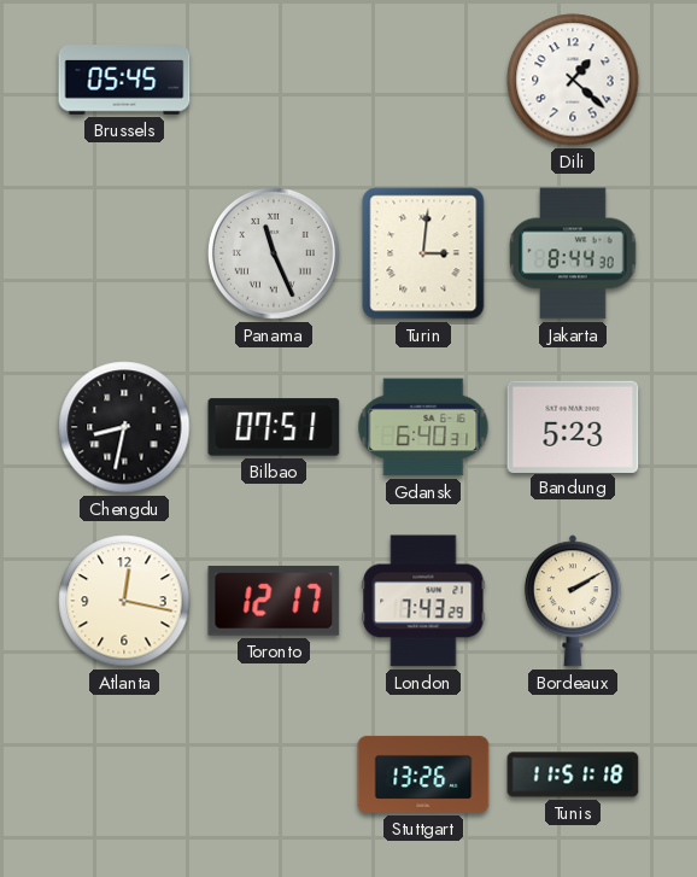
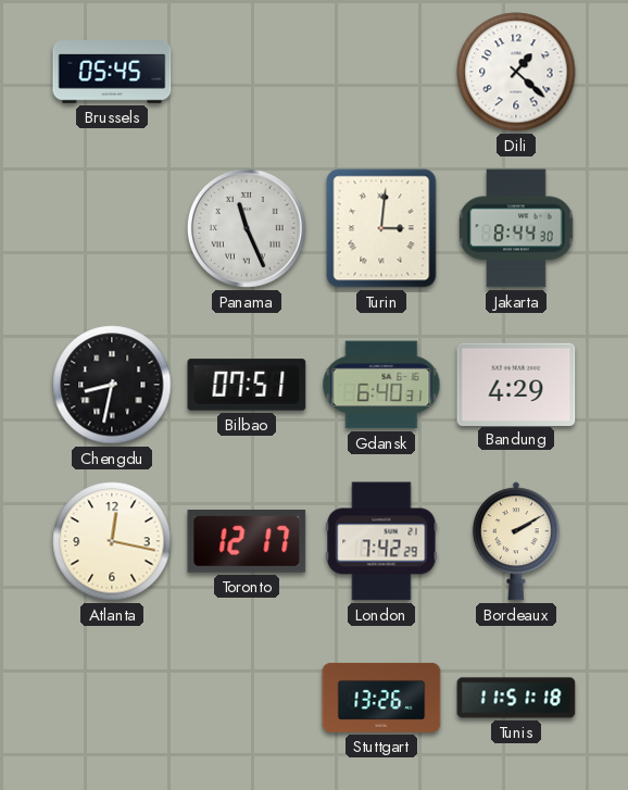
Bandung: 5:23 -> 4:29
London: 7:43 -> 7:42
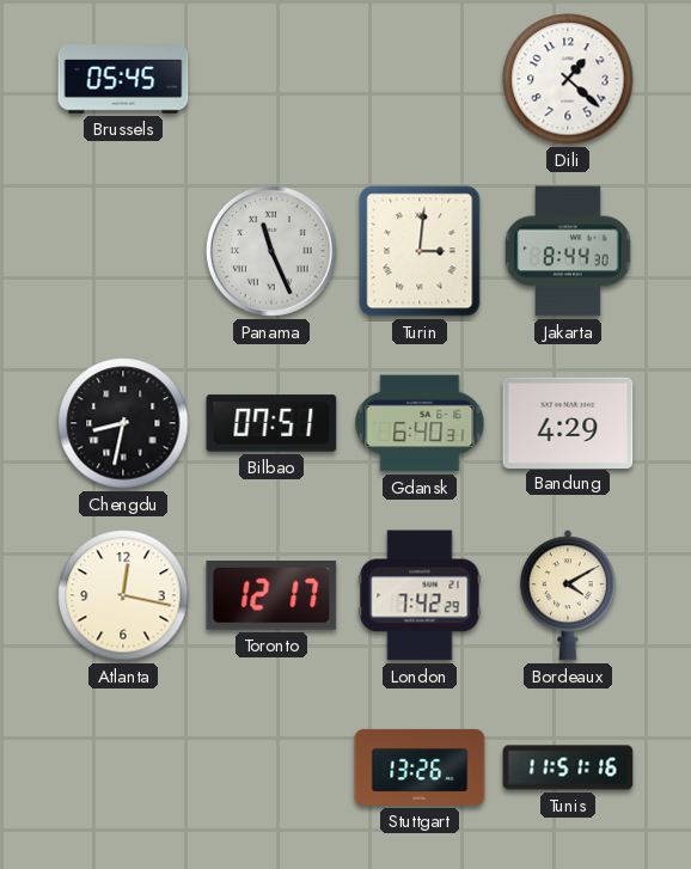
Bordeaux: 2:10 -> 4:10
Tunis: 11:51:18 -> 11:51:16
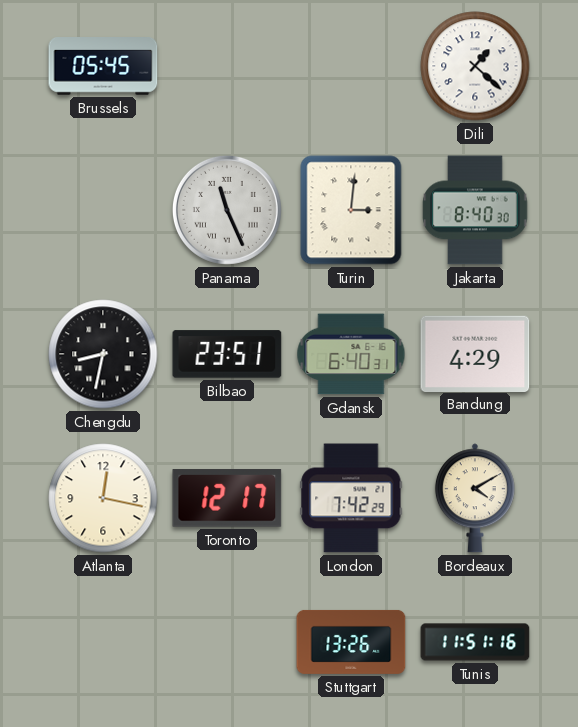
Jakarta: 8:44 -> 8:40
Bilbao: 07:51 -> 23:51
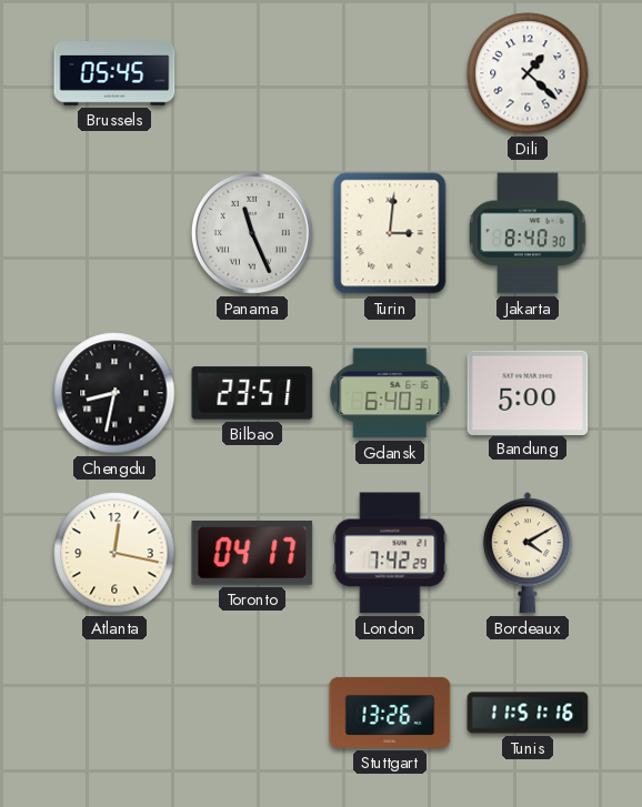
Bandung: 4:29 -> 5:00
Toronto: 12:17 -> 04:17
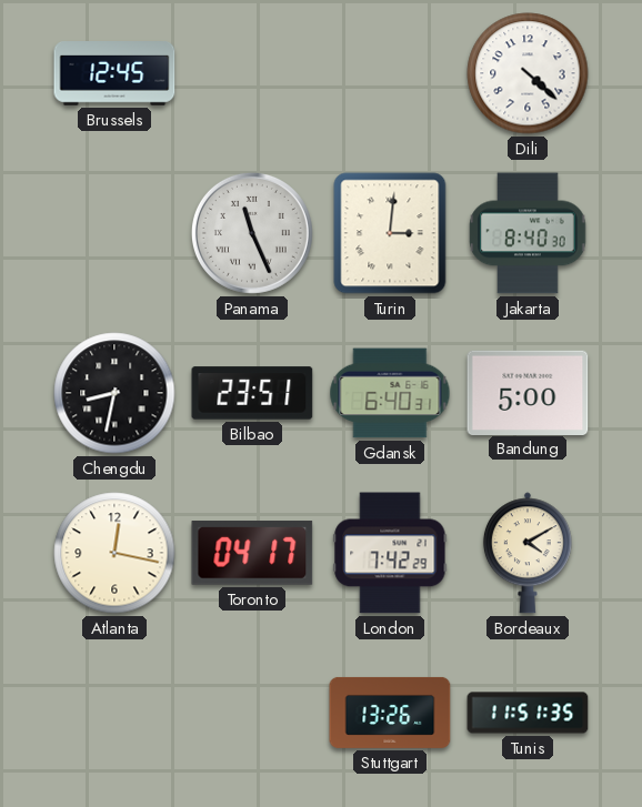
Brussels: 05:45 -> 12:45
Dili: 1:22 -> 4:22
Tunis: 11:51:16 -> 11:51:35
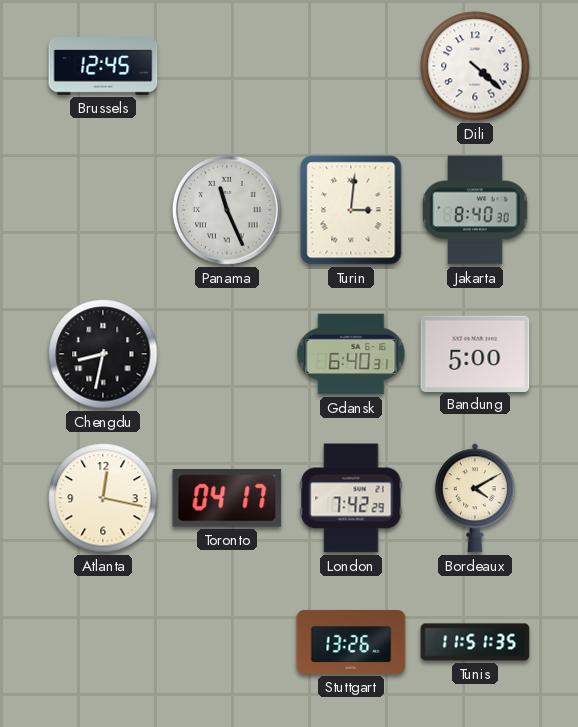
Bilbao: 23:51 -> none
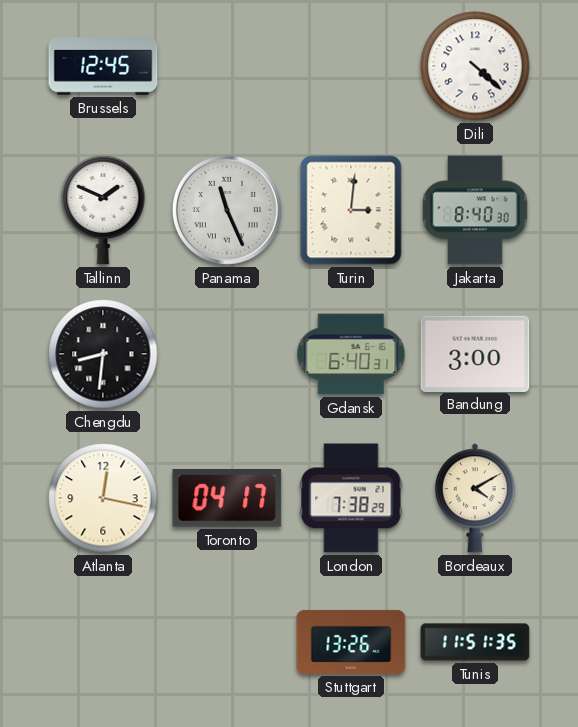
Tallinn: none -> 1:49
Chengdu: 8:32 -> 8:31
Bandung: 5:00 -> 3:00
London: 7:42 -> 7:38
